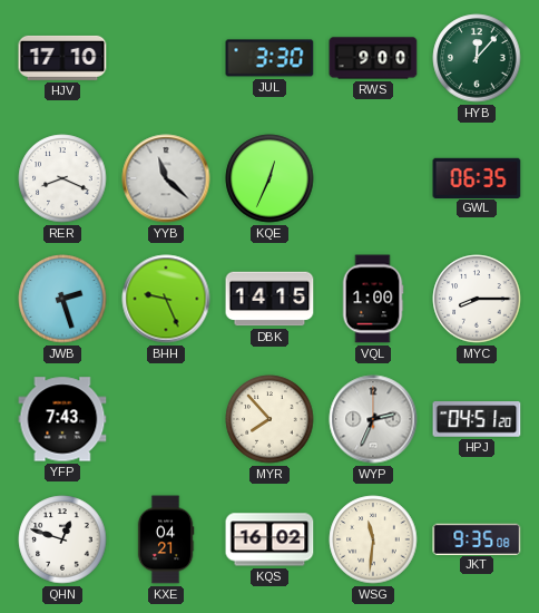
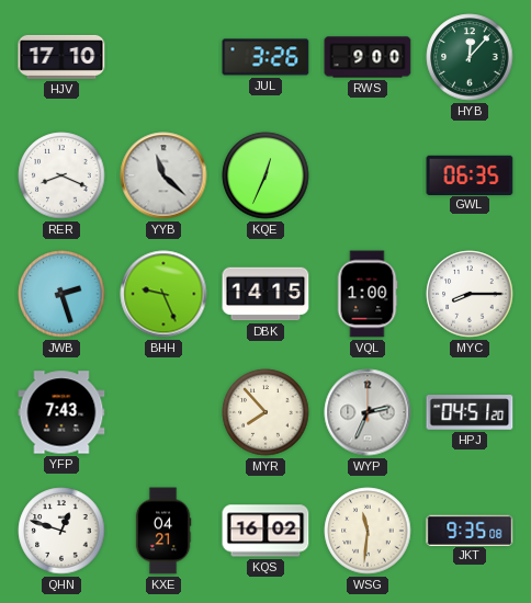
JUL: 3:30 -> 3:26
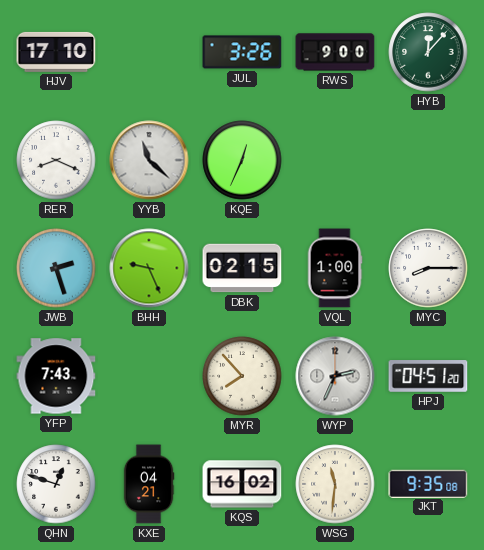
GWL: 06:35 -> none
DBK: 14:15 -> 02:15
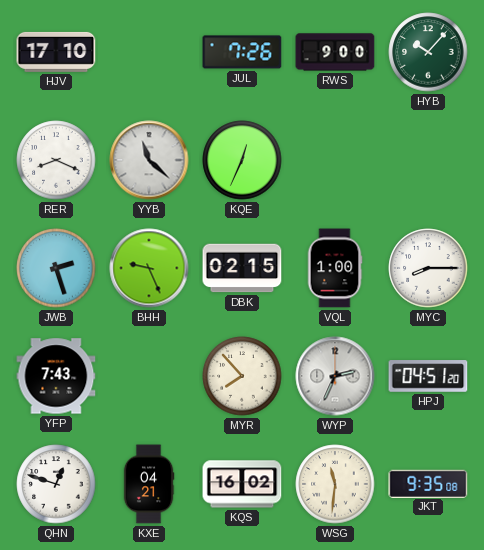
JUL: 3:26 -> 7:26
HYB: 12:07 -> 10:07
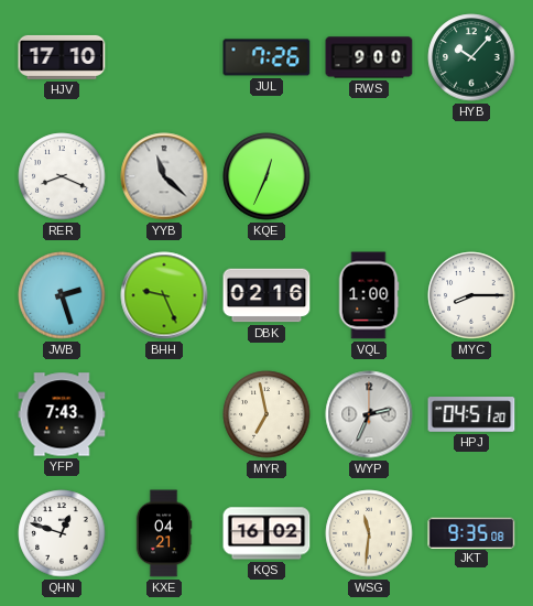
DBK: 02:15 -> 02:16
MYR: 7:53 -> 6:58
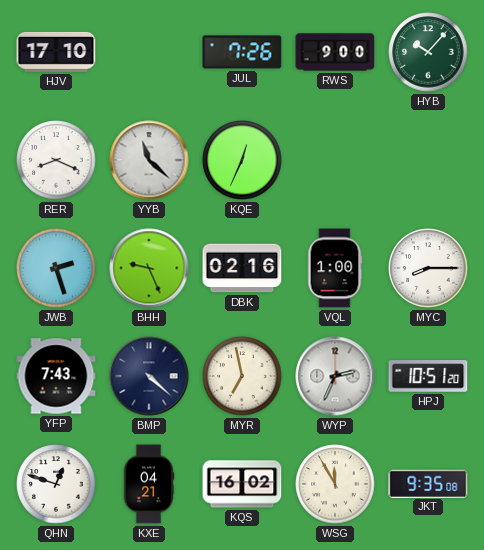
BMP: none -> 4:22
HPJ: 04:51 -> 10:51
WSG: 11:31 -> 11:55
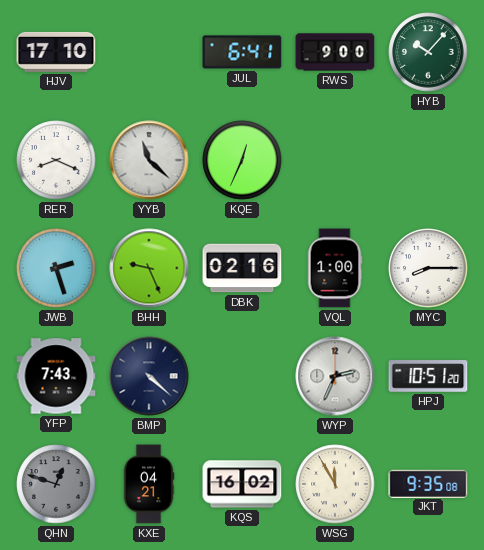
JUL: 7:26 -> 6:41
MYR: 6:58 -> none
QHN dial: white -> grey
